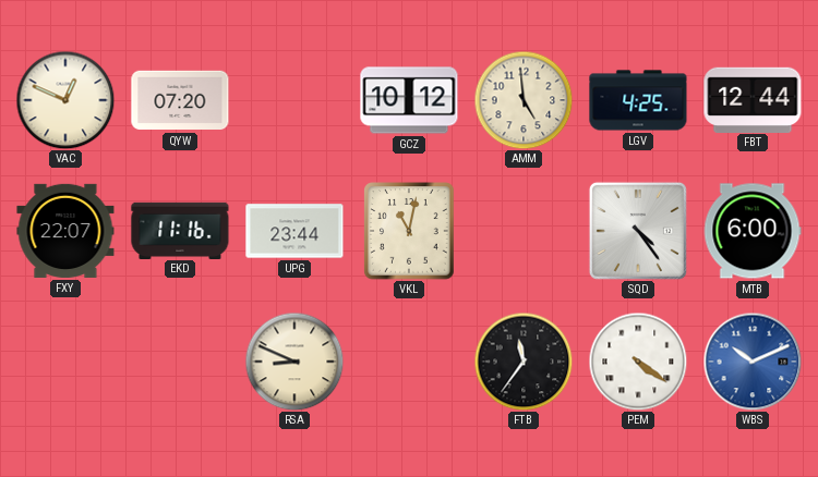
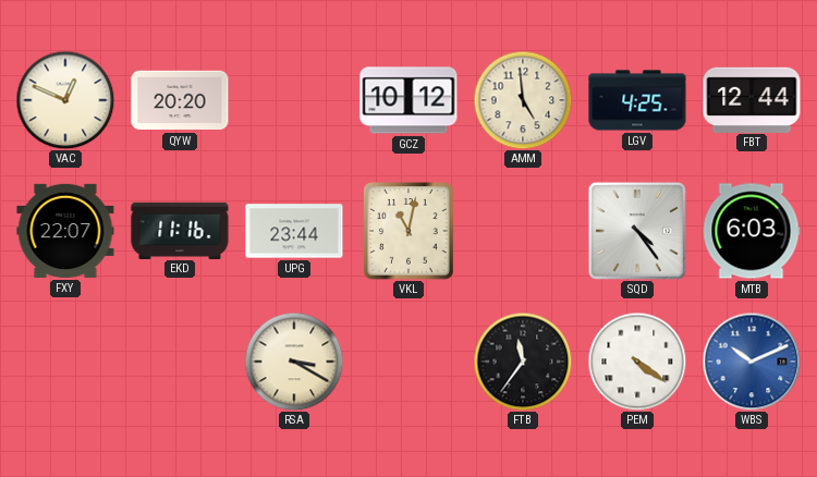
QYW: 07:20 -> 20:20
MTB: 6:00 -> 6:03
RSA: 8:49 -> 3:20
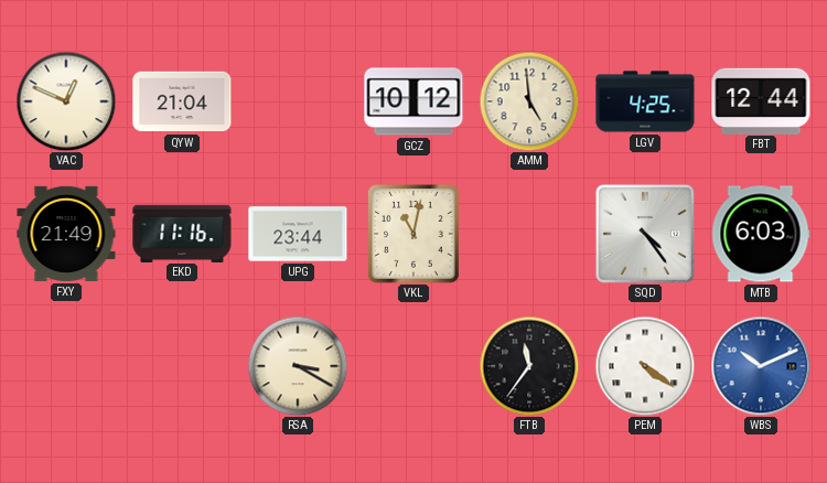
QYW: 20:20 -> 21:04
FXY: 22:07 -> 21:49
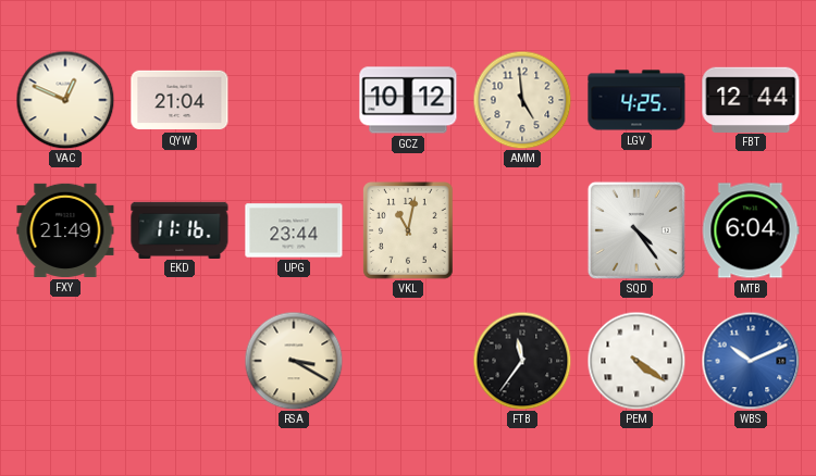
MTB: 6:03 -> 6:04
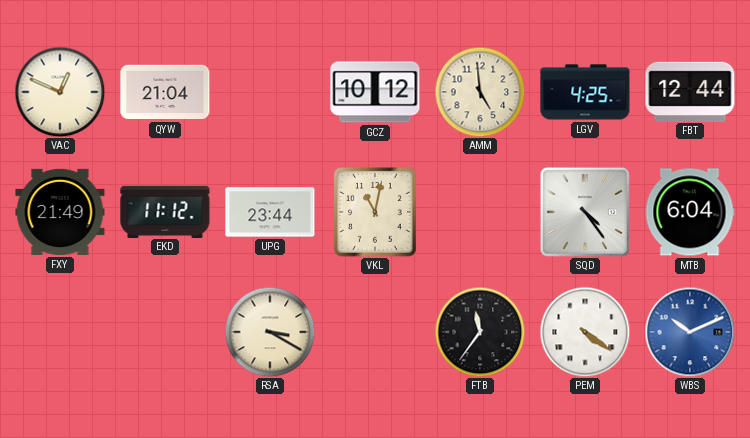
EKD: 11:16 -> 11:12
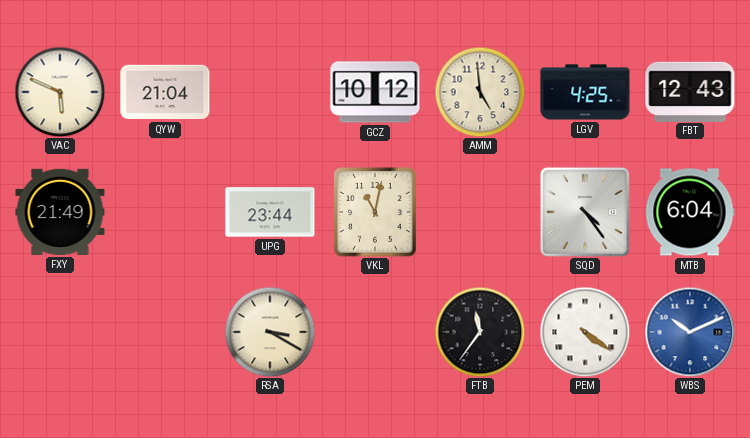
VAC: 12:49 -> 5:49
FBT: 12:44 -> 12:43
EKD: 11:12 -> none
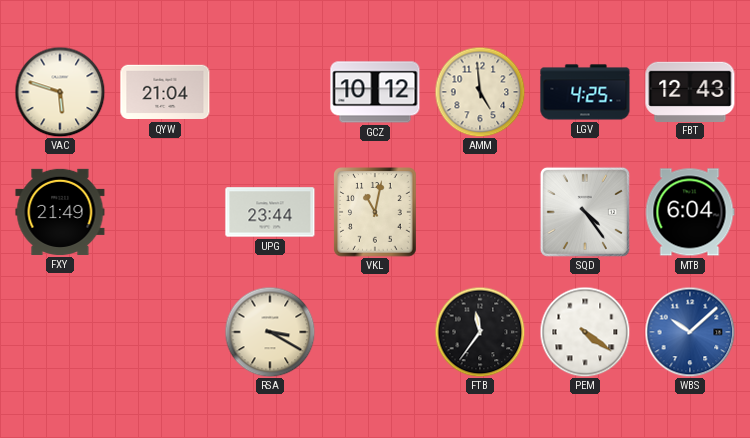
VAC: 5:49 -> 5:48
WBS: 10:11 -> 10:08
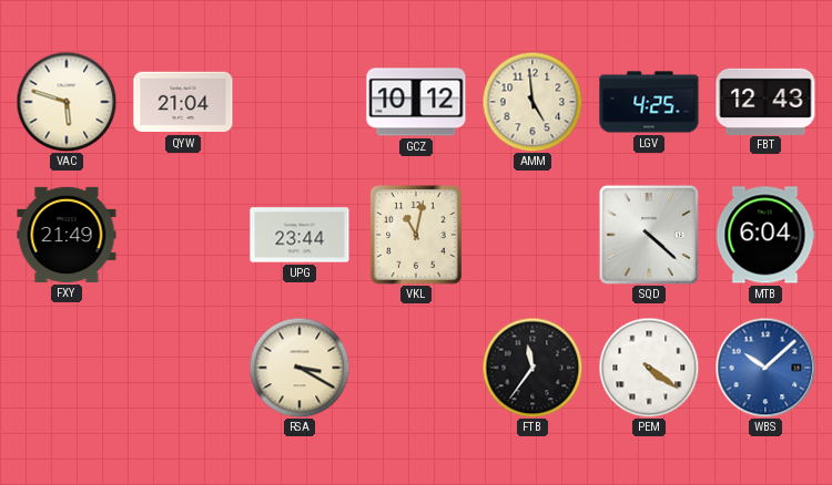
SQD: 4:24 -> 4:22
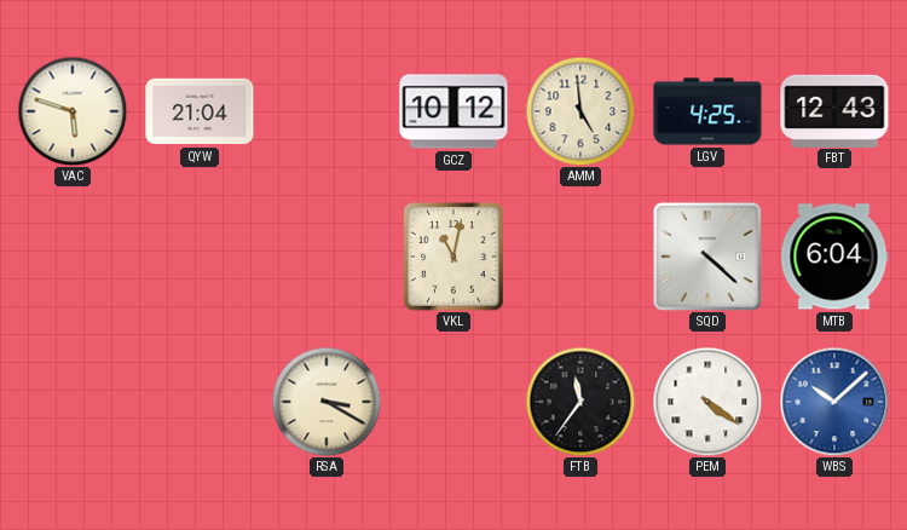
FXY: 21:49 -> none
UPG: 23:44 -> none
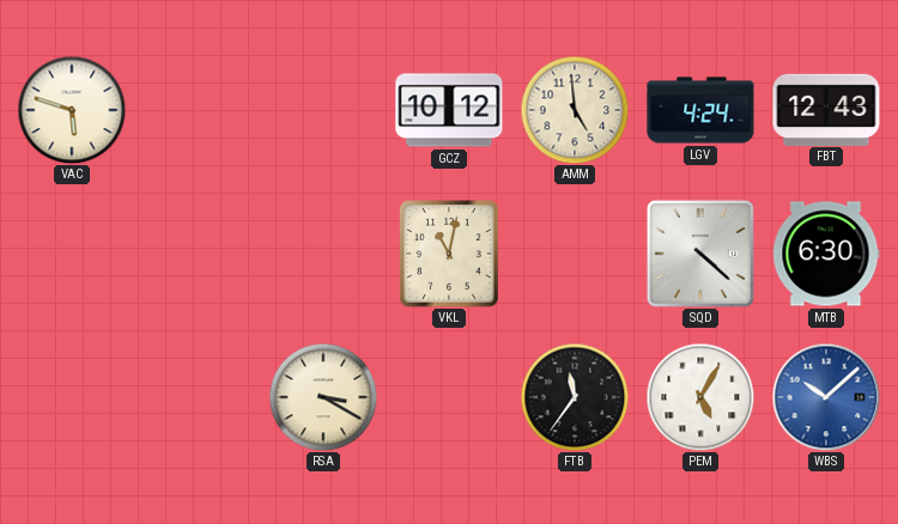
QYW: 21:04 -> none
LGV: 4:25 -> 4:24
MTB: 6:04 -> 6:30
PEM: 4:21 -> 5:05
